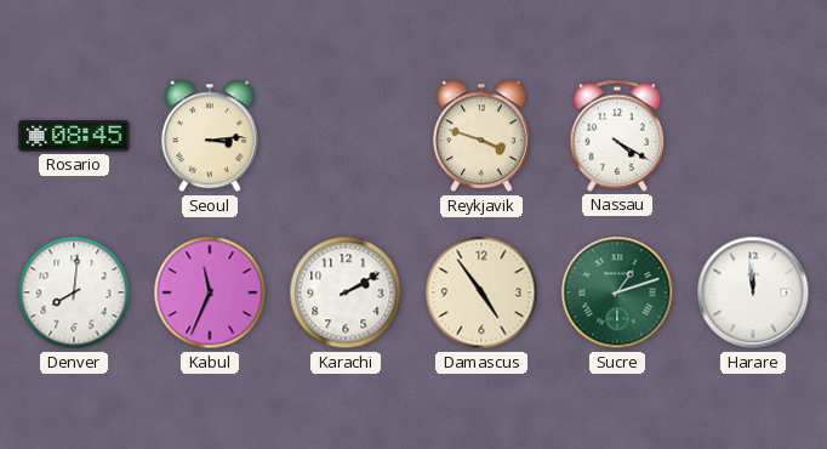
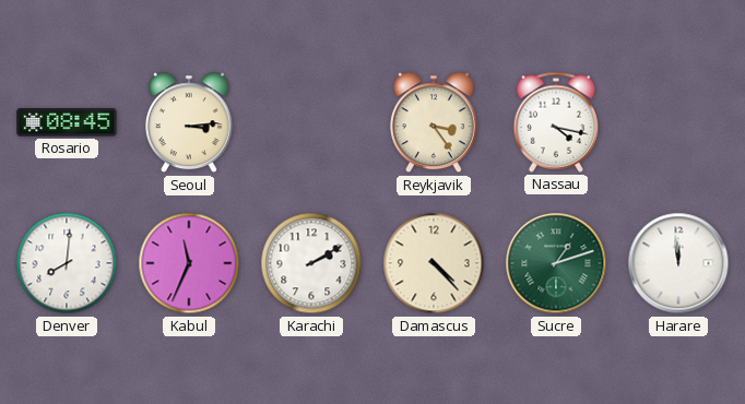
Reykjavik: 3:48 -> 3:24
Nassau: 4:20 -> 4:17
Damascus: 4:54 -> 4:23
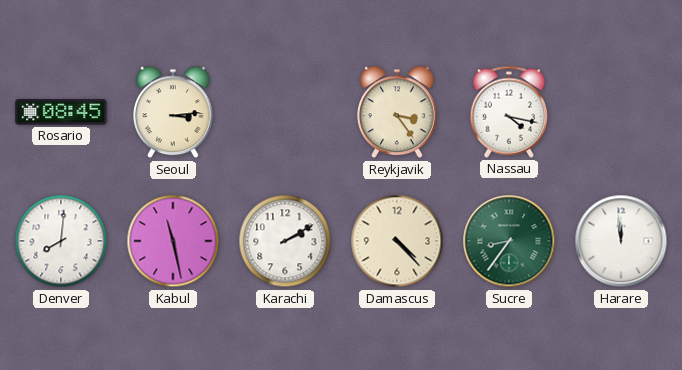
Kabul: 11:34 -> 11:28
Sucre: 1:12 -> 8:36
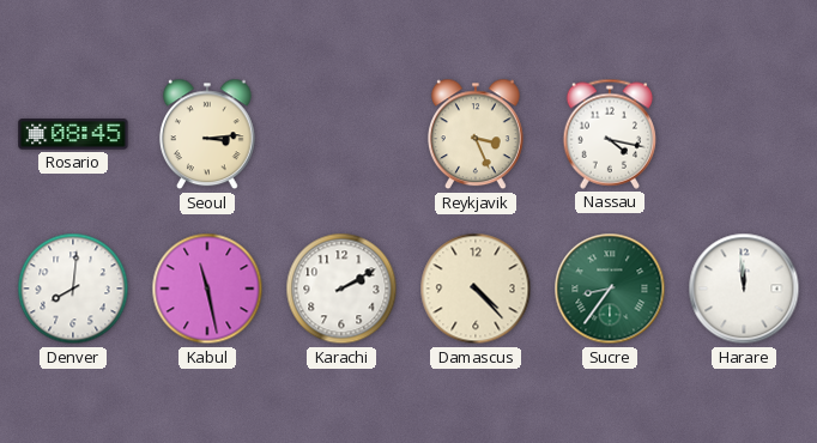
Reykjavik: 3:24 -> 3:26
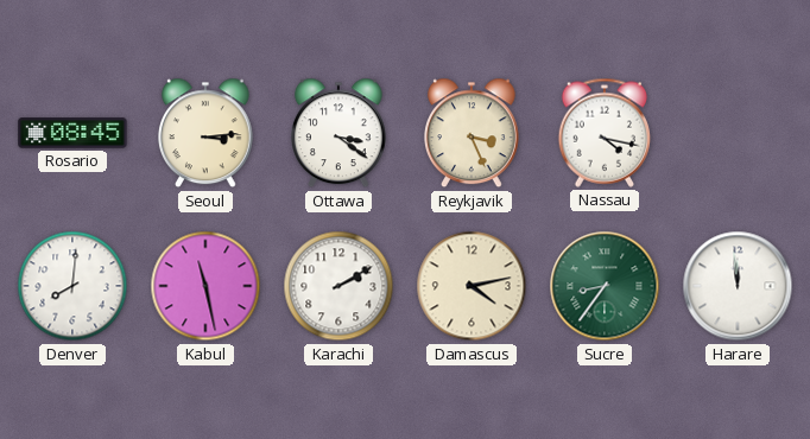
Ottawa: none -> 3:21
Damascus: 4:23 -> 4:13
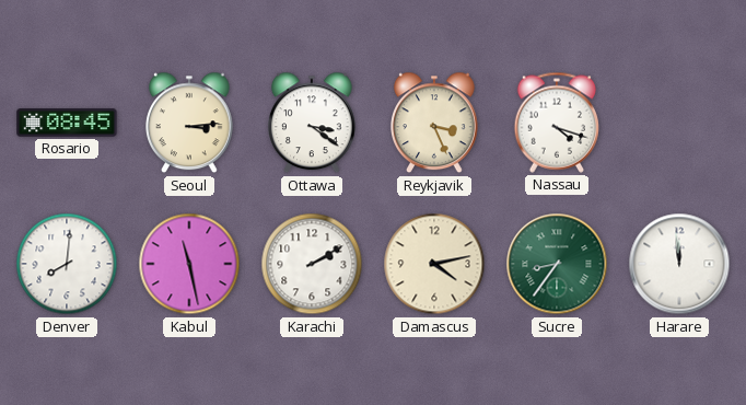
Nassau: 4:17 -> 4:18
